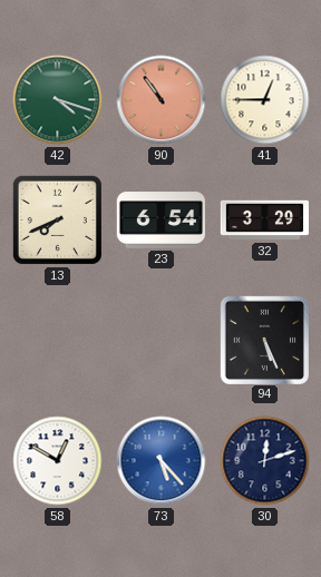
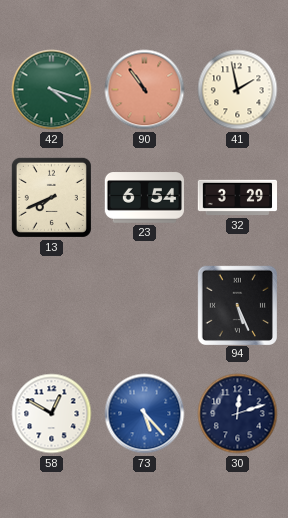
41: 12:45 -> 1:58
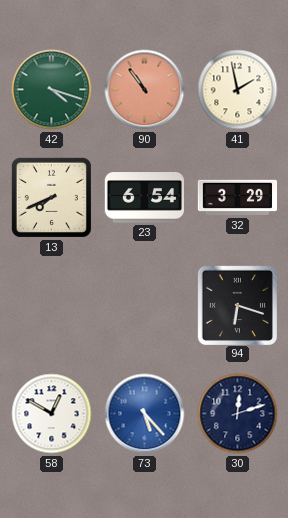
94: 5:26 -> 6:18
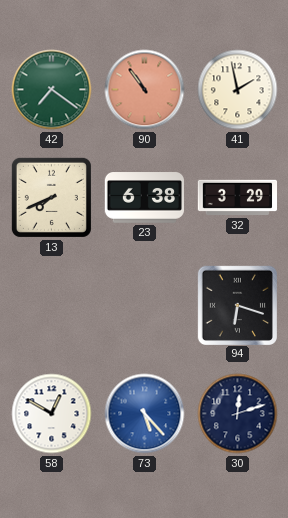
42: 4:18 -> 7:21
23: 6:54 -> 6:38
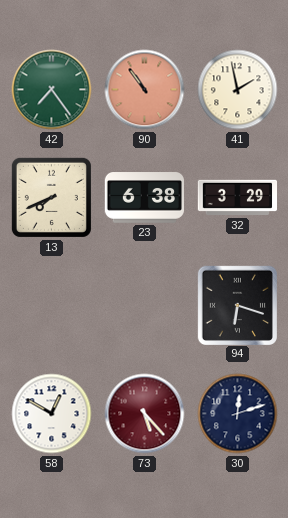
42: 7:21 -> 7:24
73 dial: blue -> burgundy
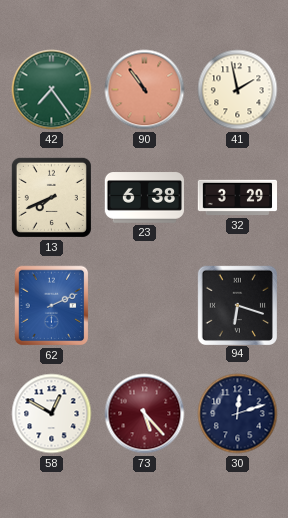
62: none -> 2:11
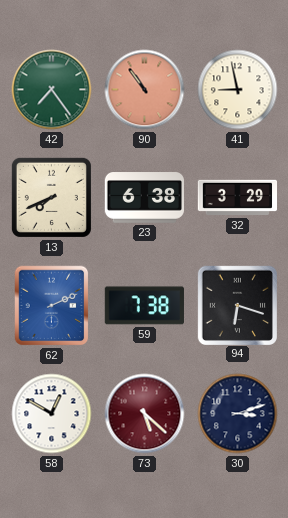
41: 1:58 -> 8:58
59: none -> 7:38
73: 5:23 -> 5:22
30: 12:12 -> 3:12
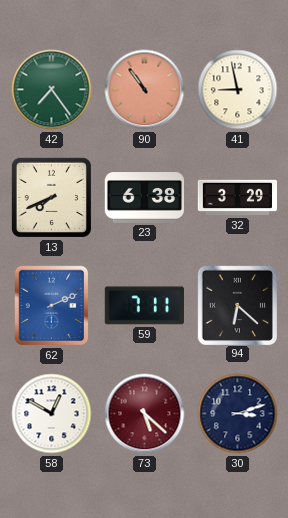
59: 7:38 -> 7:11
94: 6:18 -> 6:22
